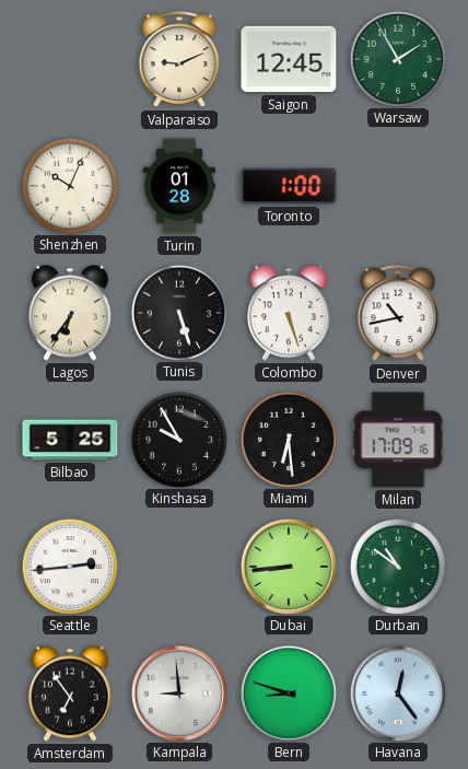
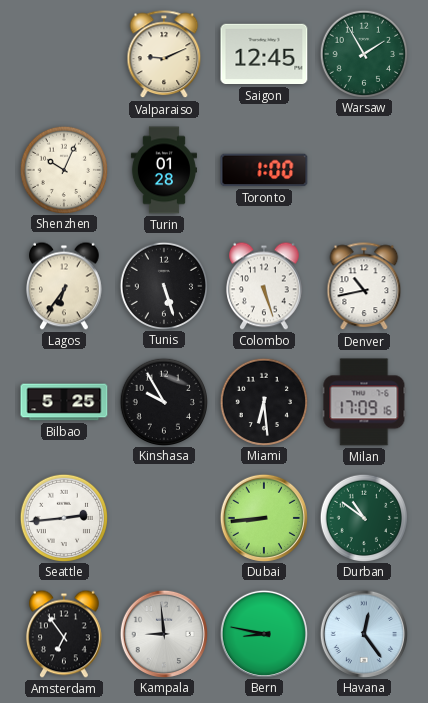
Bern: 8:48 -> 8:47
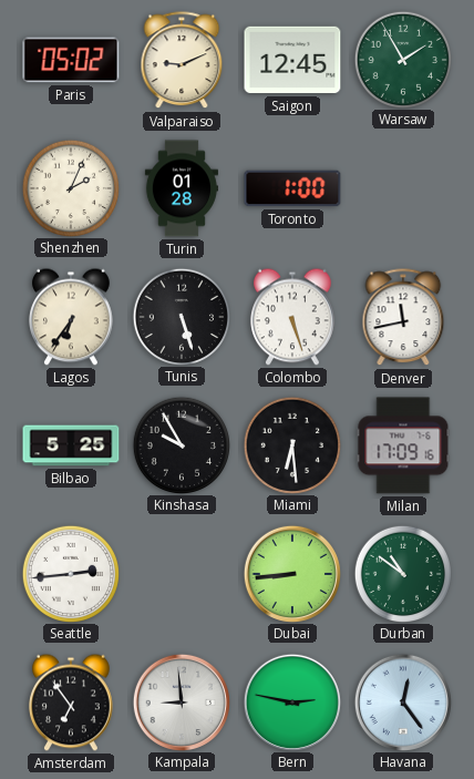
Paris: none -> 05:02
Shenzhen: 10:04 -> 2:04
Denver: 10:43 -> 11:43
Bern: 8:47 -> 2:47
